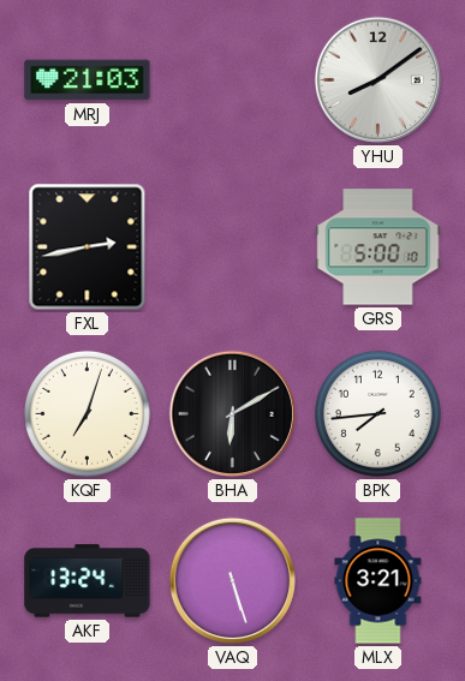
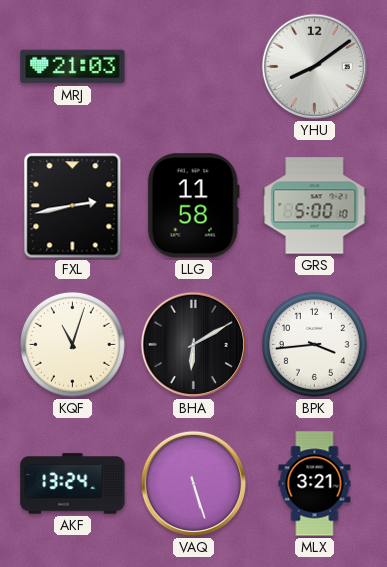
LLG: none -> 11:58
KQF: 7:03 -> 11:03
BPK: 7:44 -> 3:44
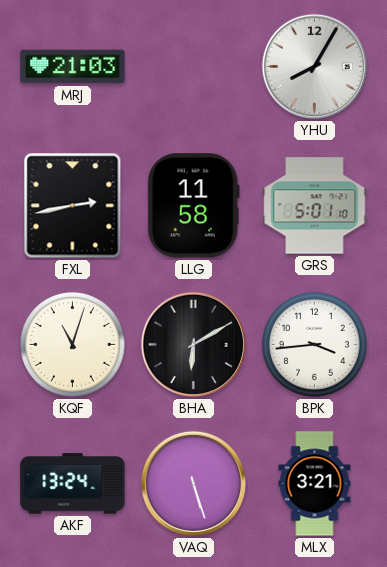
YHU: 8:09 -> 8:05
GRS: 5:00 -> 5:01
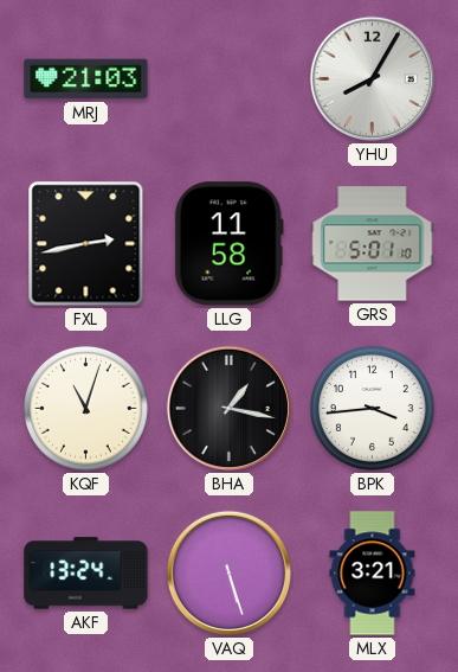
BHA: 6:10 -> 1:17
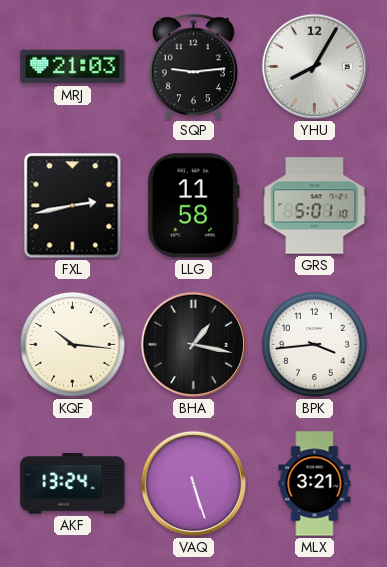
SQP: none -> 9:14
KQF: 11:03 -> 10:16
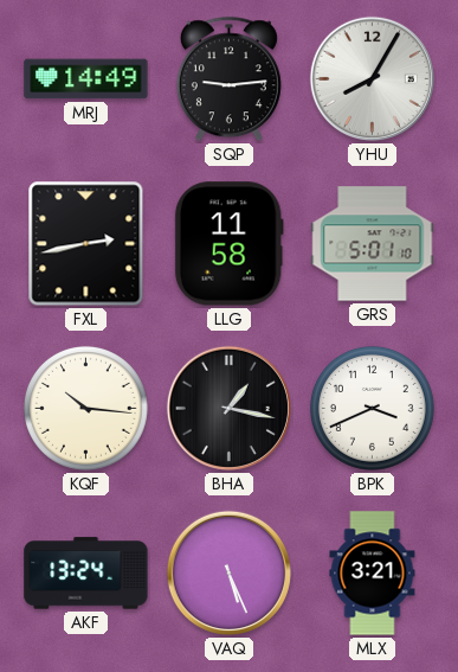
MRJ: 21:03 -> 14:49
BPK: 3:44 -> 3:41
VAQ: 5:27 -> 5:26
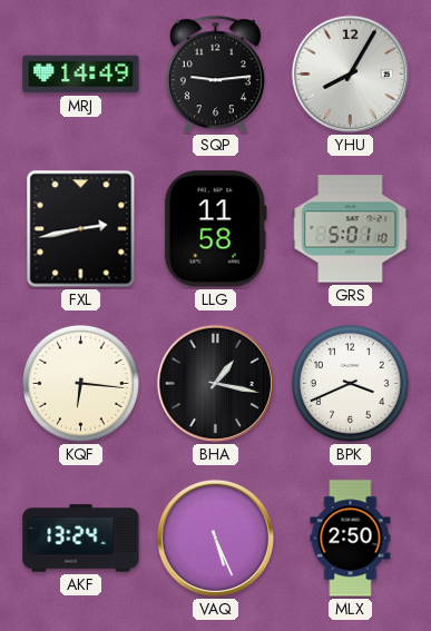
KQF: 10:16 -> 6:16
MLX: 3:21 -> 2:50
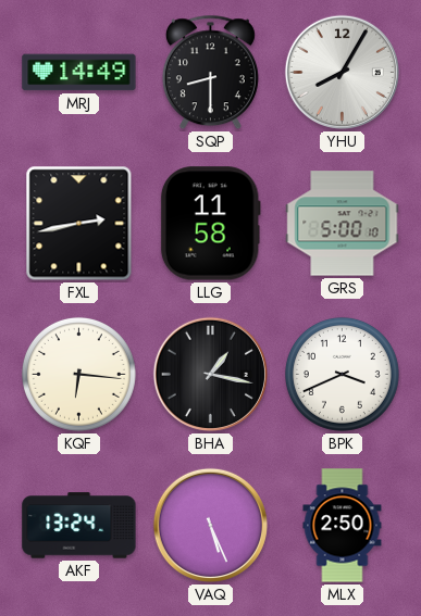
SQP: 9:14 -> 8:30
GRS: 5:01 -> 5:00
